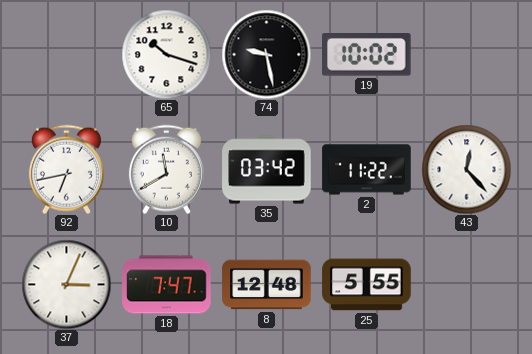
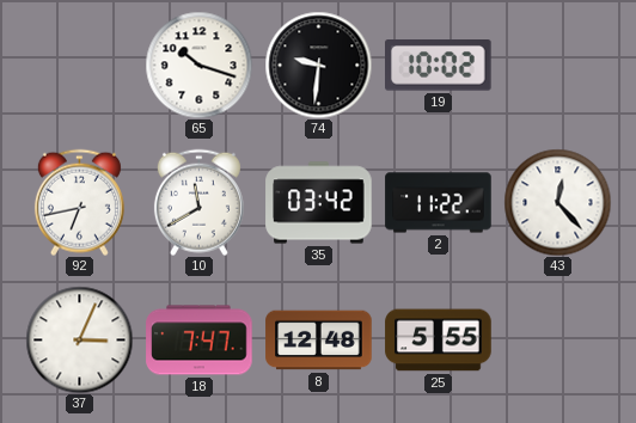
74: 9:28 -> 9:31
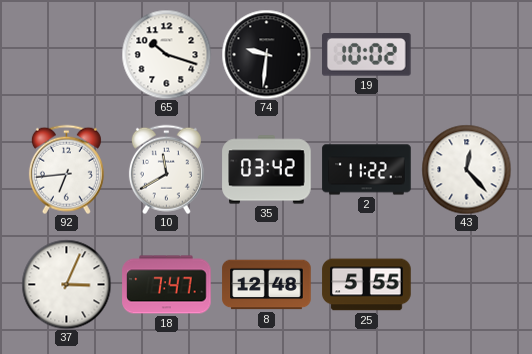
92: 6:43 -> 6:44
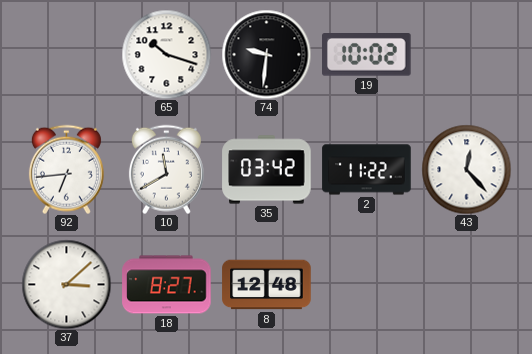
37: 3:04 -> 3:08
18: 7:47 -> 8:27
25: 5:55 -> none
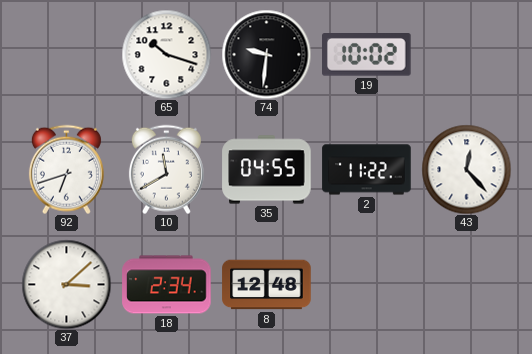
92: 6:44 -> 6:42
35: 03:42 -> 04:55
18: 8:27 -> 2:34
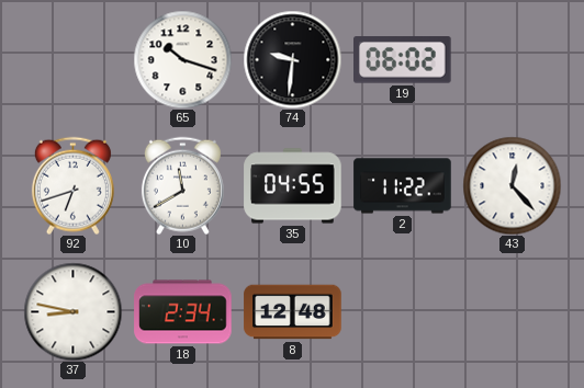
19: 10:02 -> 06:02
37: 3:08 -> 8:47
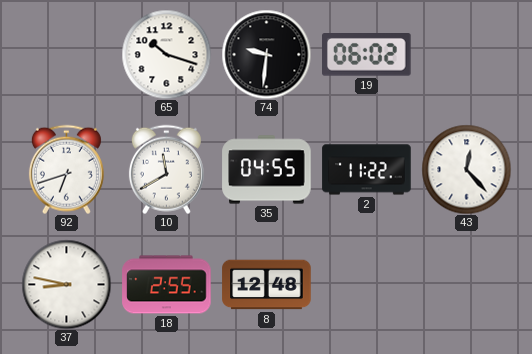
18: 2:34 -> 2:55
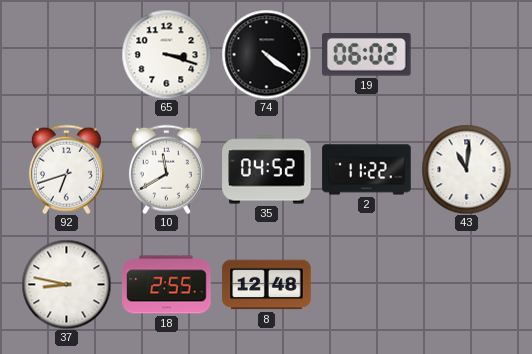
65: 10:18 -> 3:18
74: 9:31 -> 4:21
35: 04:55 -> 04:52
43: 12:23 -> 11:01
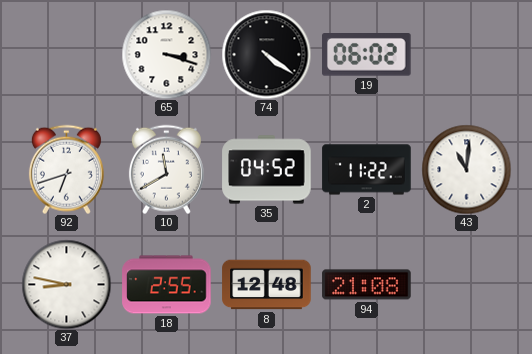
94: none -> 21:08
